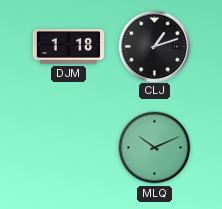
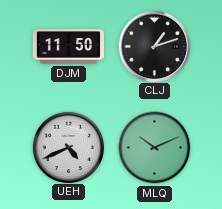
DJM: 1:18 -> 11:50
UEH: none -> 4:41
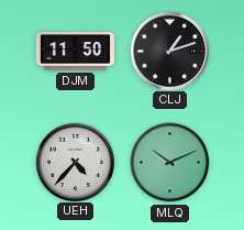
UEH: 4:41 -> 4:37
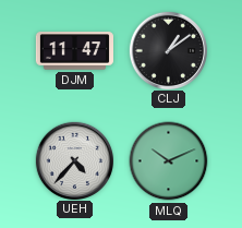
DJM: 11:50 -> 11:47
CLJ: 1:12 -> 1:09
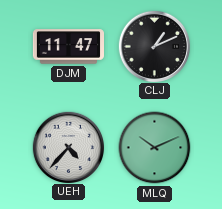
CLJ: 1:09 -> 1:11
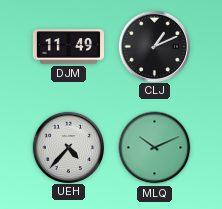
DJM: 11:47 -> 11:49
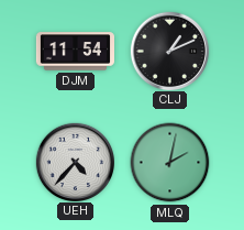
DJM: 11:49 -> 11:54
MLQ: 10:11 -> 2:02
